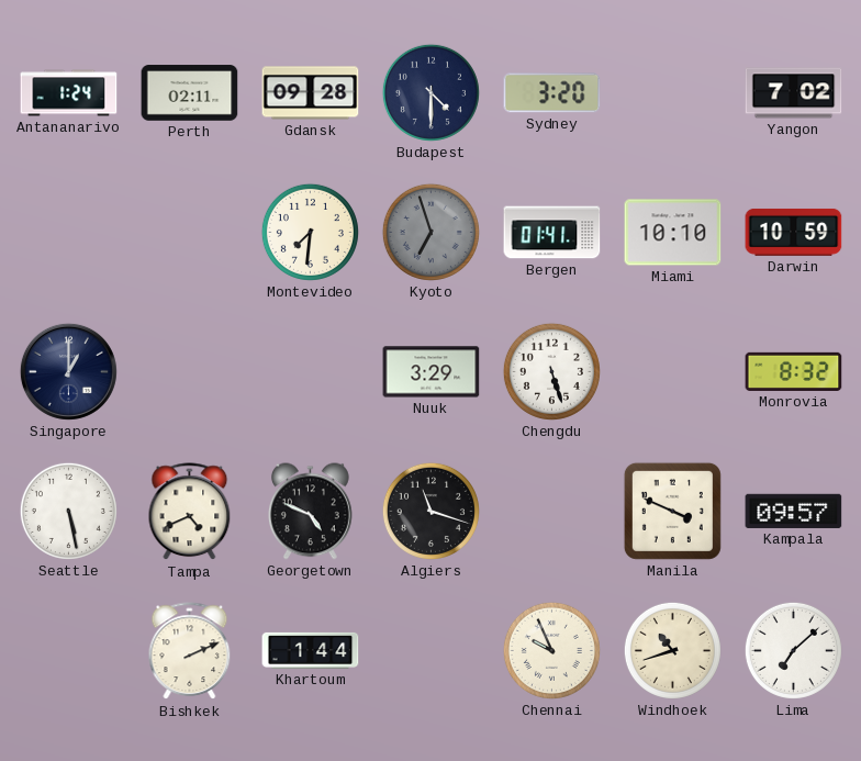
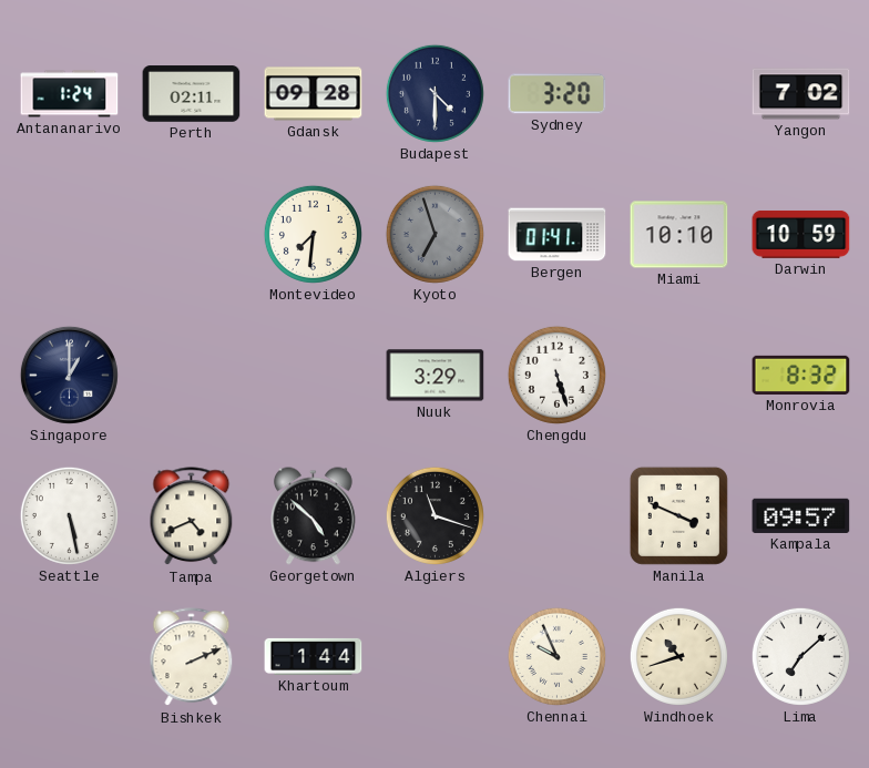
Georgetown: 4:49 -> 4:52
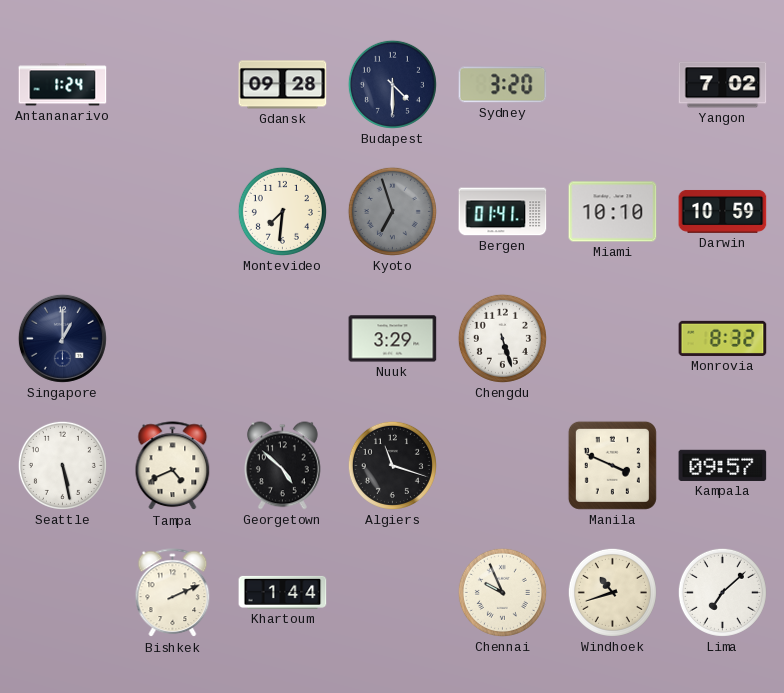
Perth: 02:11 -> none
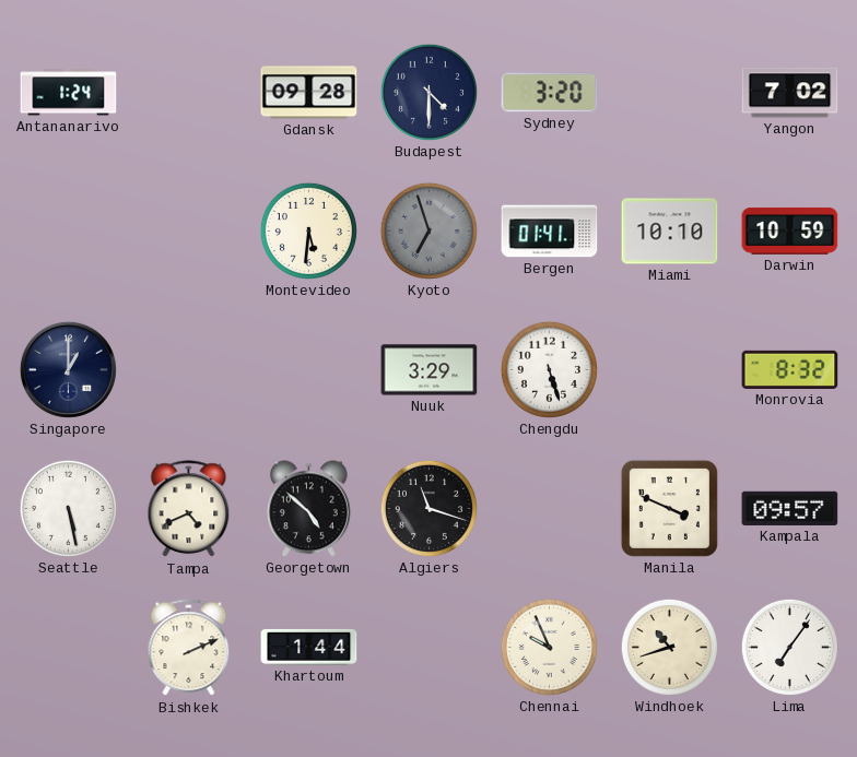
Montevideo: 7:31 -> 5:31
Lima: 7:08 -> 7:06
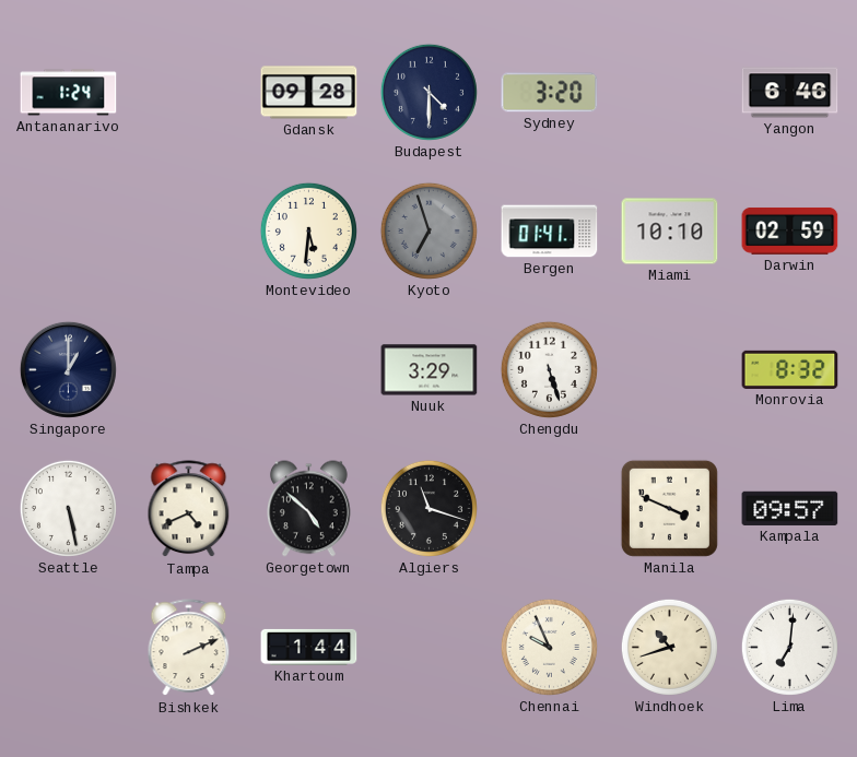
Yangon: 7:02 -> 6:46
Darwin: 10:59 -> 02:59
Lima: 7:06 -> 7:01
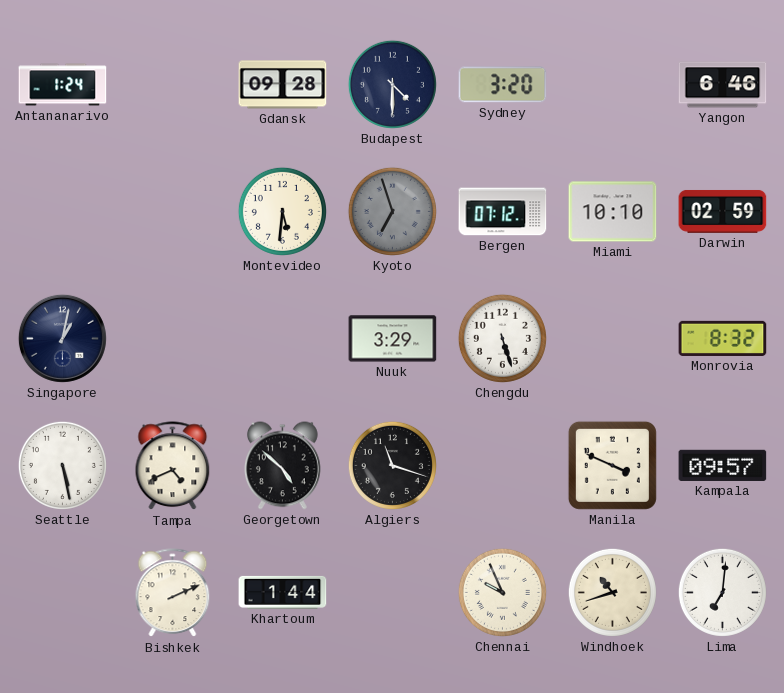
Bergen: 01:41 -> 07:12
Singapore: 1:00 -> 1:02
